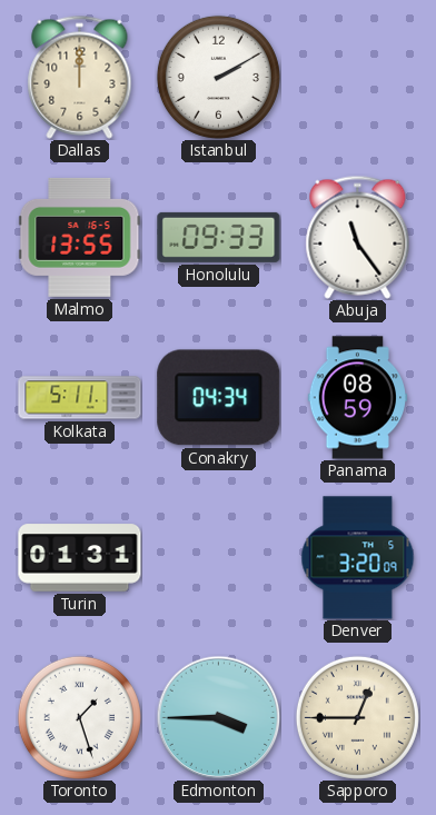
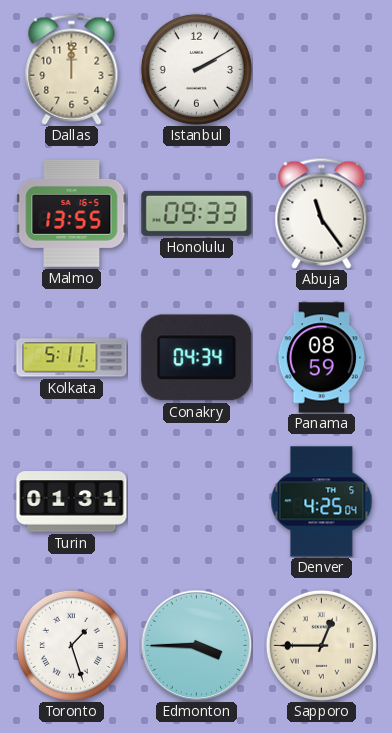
Denver: 3:20 -> 4:25
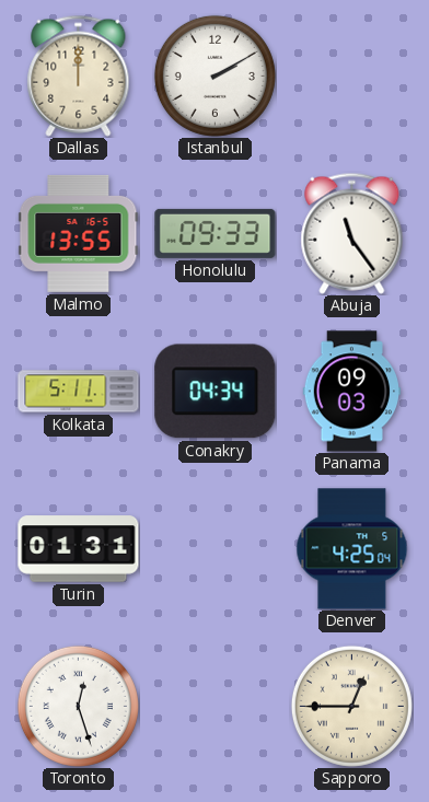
Panama: 08:59 -> 09:03
Toronto: 1:27 -> 12:27
Edmonton: 3:45 -> none
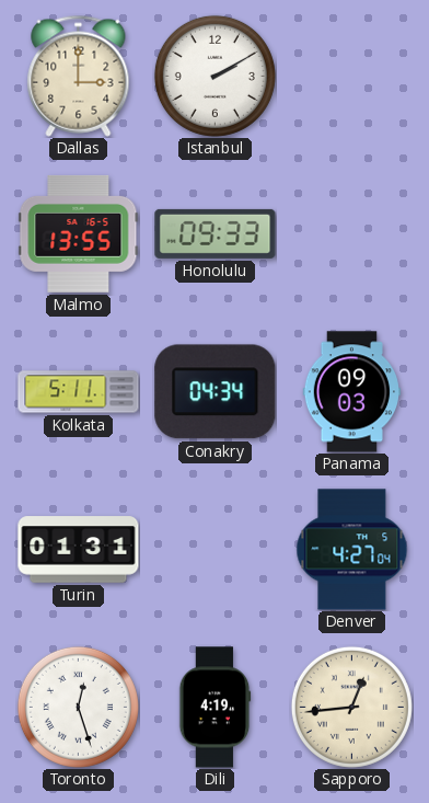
Dallas: 12:00 -> 3:00
Abuja: 11:24 -> none
Denver: 4:25 -> 4:27
Dili: none -> 4:19
Sapporo: 12:45 -> 12:44
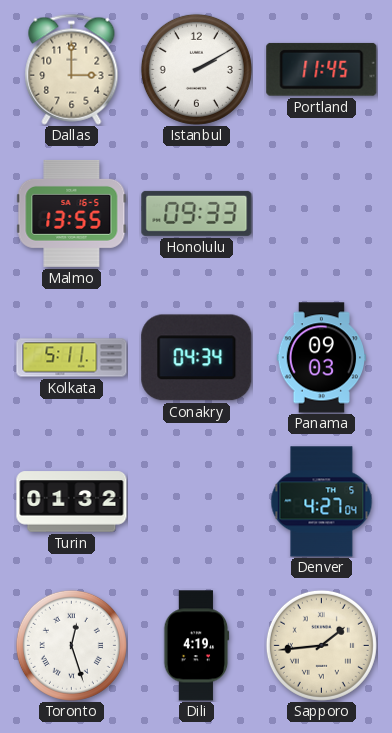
Portland: none -> 11:45
Turin: 01:31 -> 01:32
Sapporo: 12:44 -> 1:44
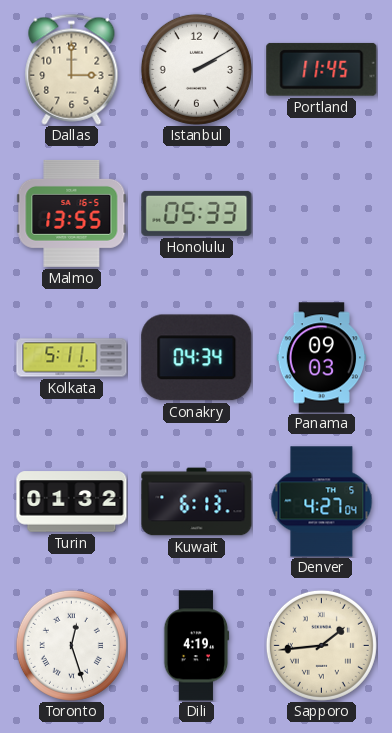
Honolulu: 09:33 -> 05:33
Kuwait: none -> 6:13
